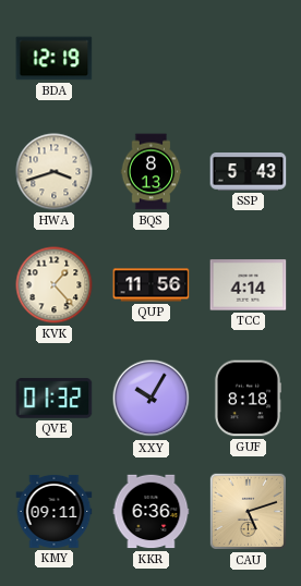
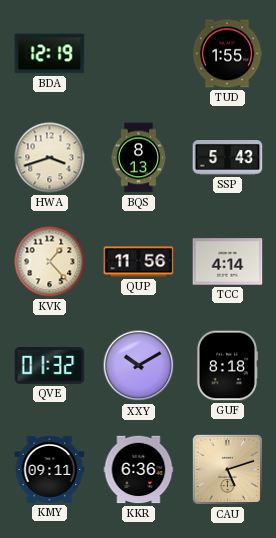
TUD: none -> 1:55
XXY: 10:05 -> 10:10
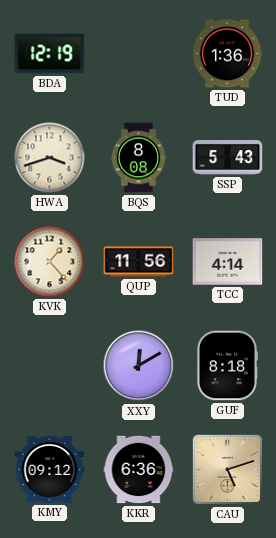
TUD: 1:55 -> 1:36
BQS: 8:13 -> 8:08
QVE: 01:32 -> none
XXY: 10:10 -> 12:10
KMY: 09:11 -> 09:12
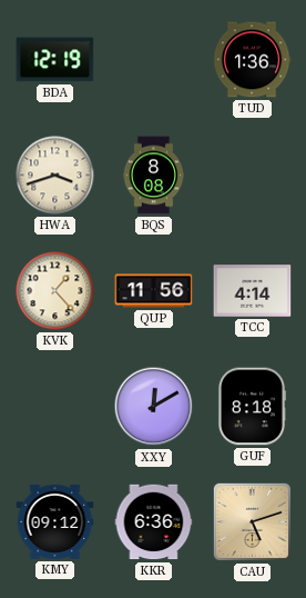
SSP: 5:43 -> none
